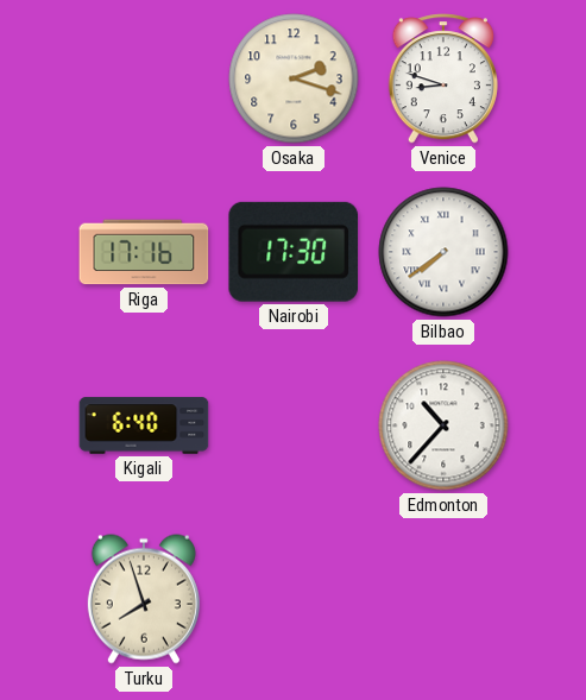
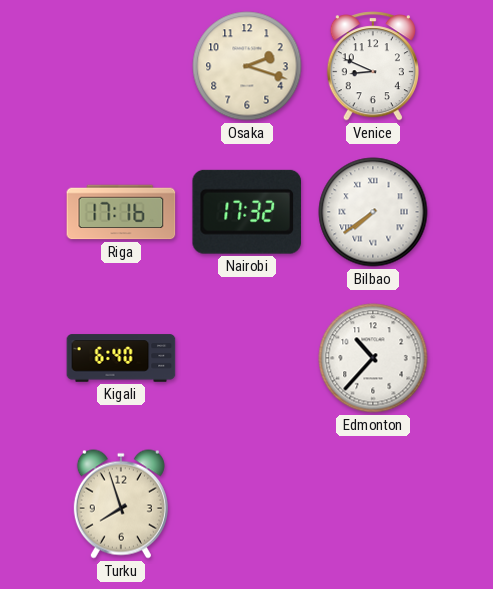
Venice: 8:48 -> 8:49
Nairobi: 17:30 -> 17:32
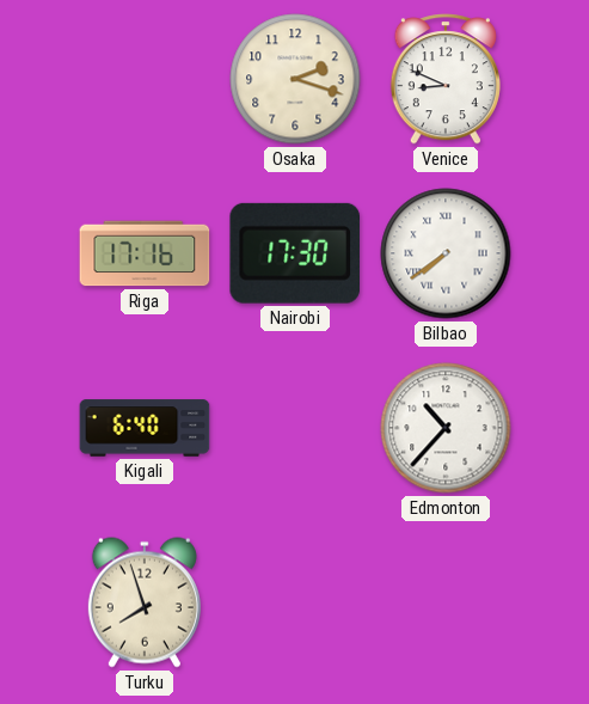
Nairobi: 17:32 -> 17:30
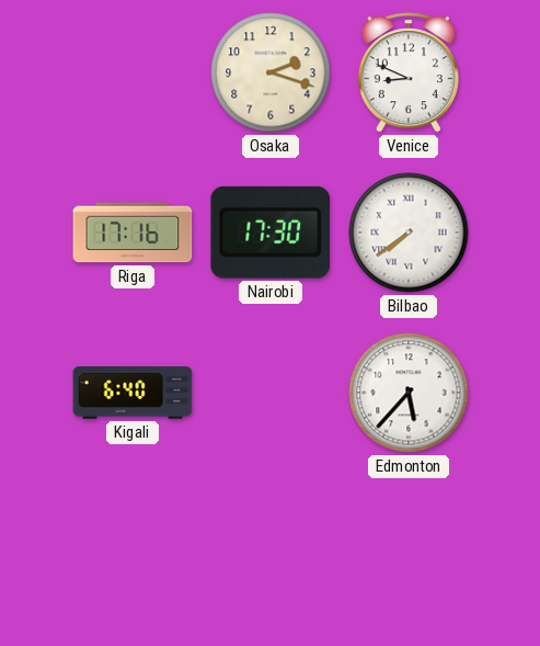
Edmonton: 10:37 -> 5:37
Turku: 7:57 -> none
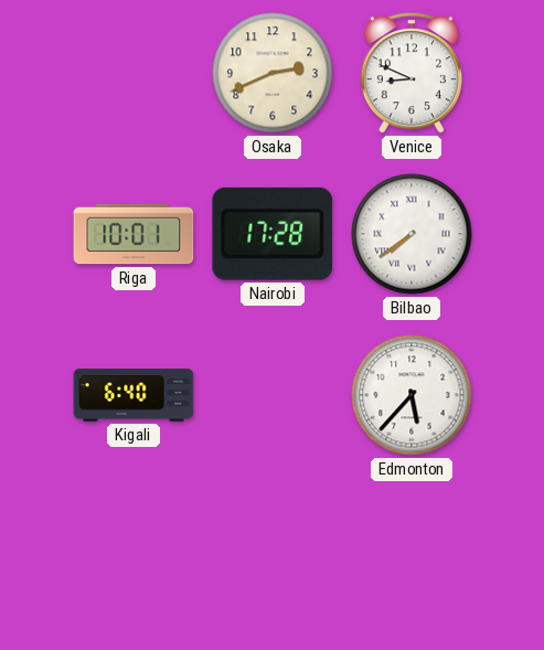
Osaka: 2:18 -> 2:41
Riga: 17:16 -> 10:01
Nairobi: 17:30 -> 17:28
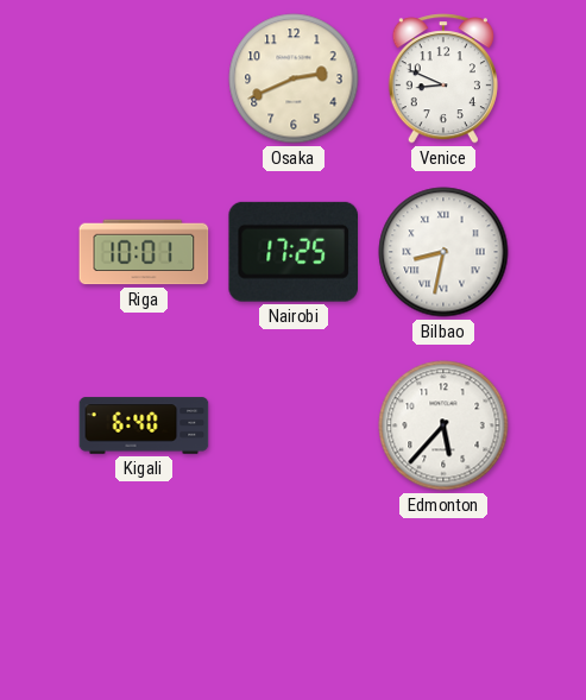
Nairobi: 17:28 -> 17:25
Bilbao: 7:39 -> 8:32
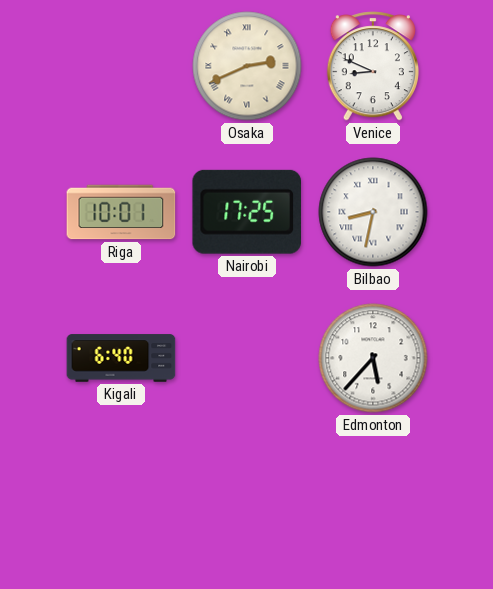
Osaka numerals: Arabic -> Roman
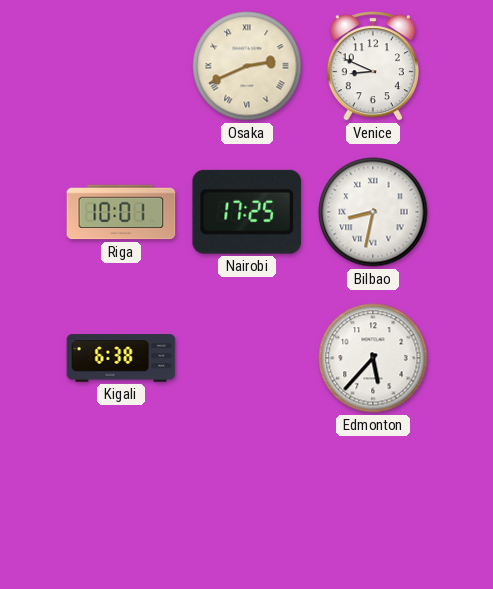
Kigali: 6:40 -> 6:38
